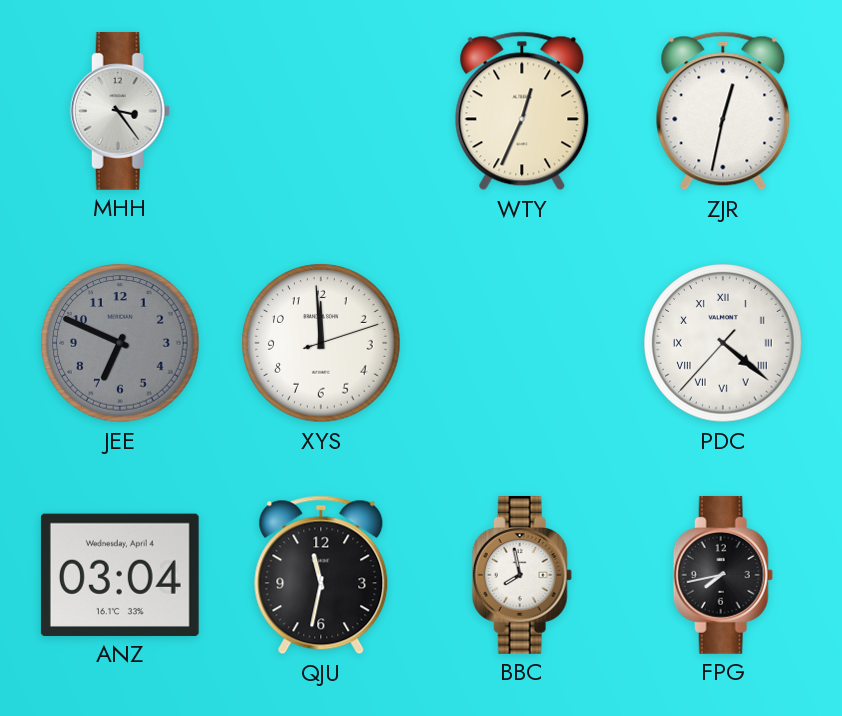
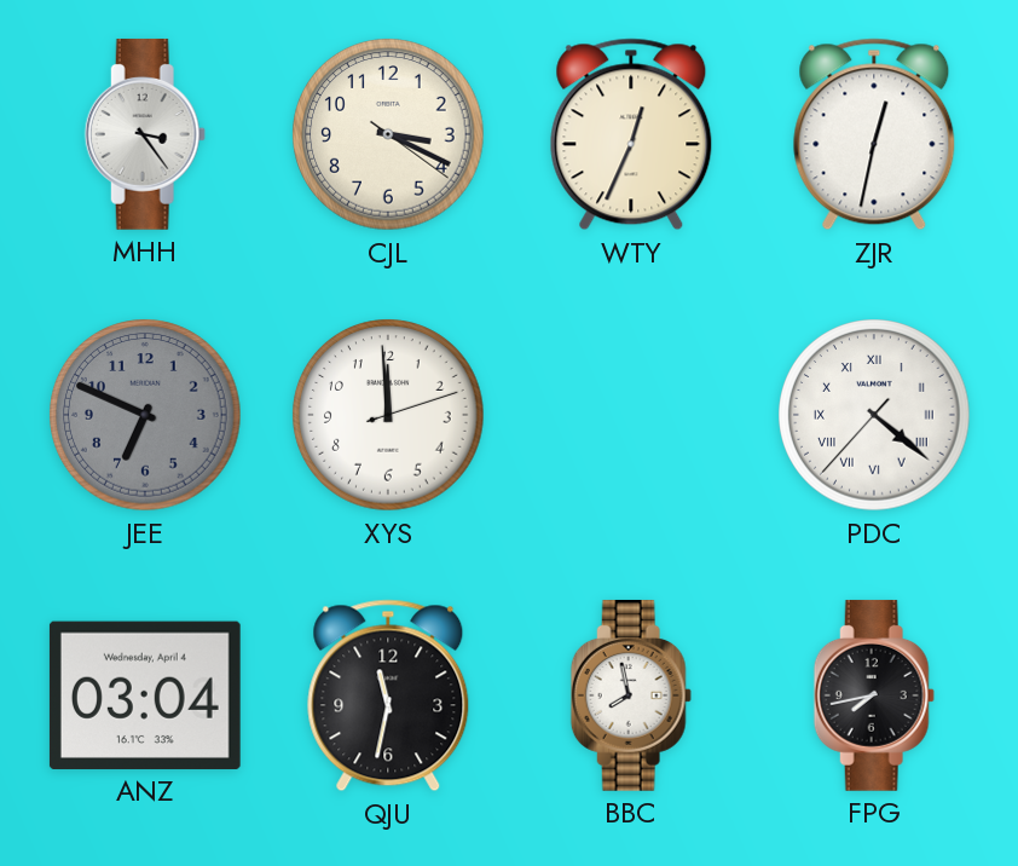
CJL: none -> 3:19
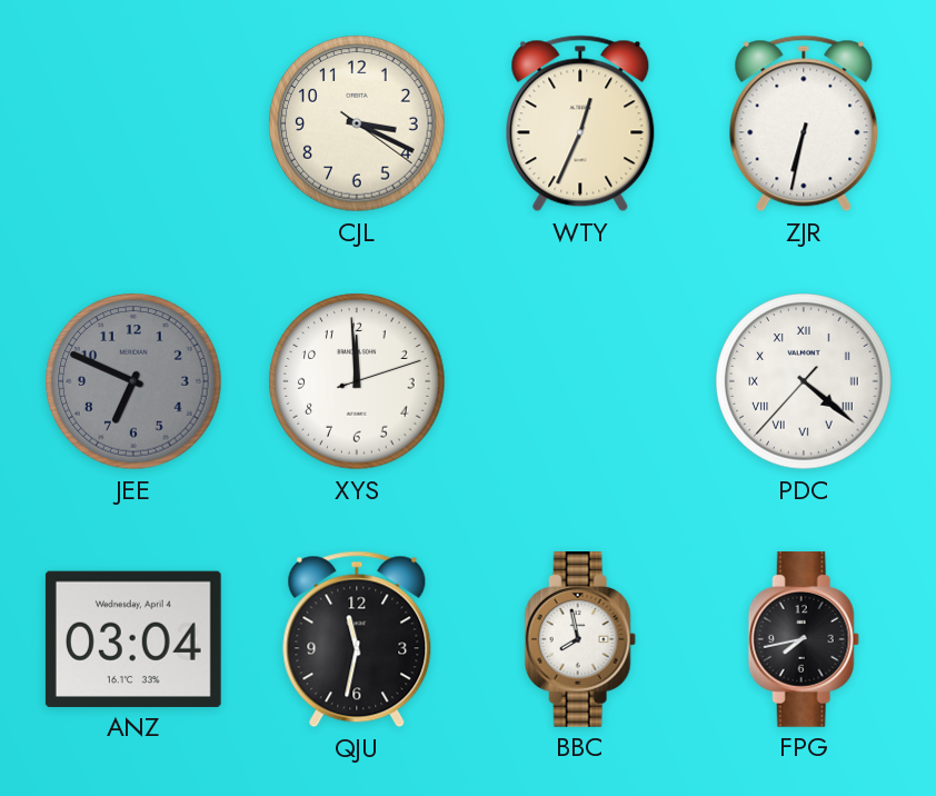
MHH: 3:24 -> none
ZJR: 12:32 -> 6:32
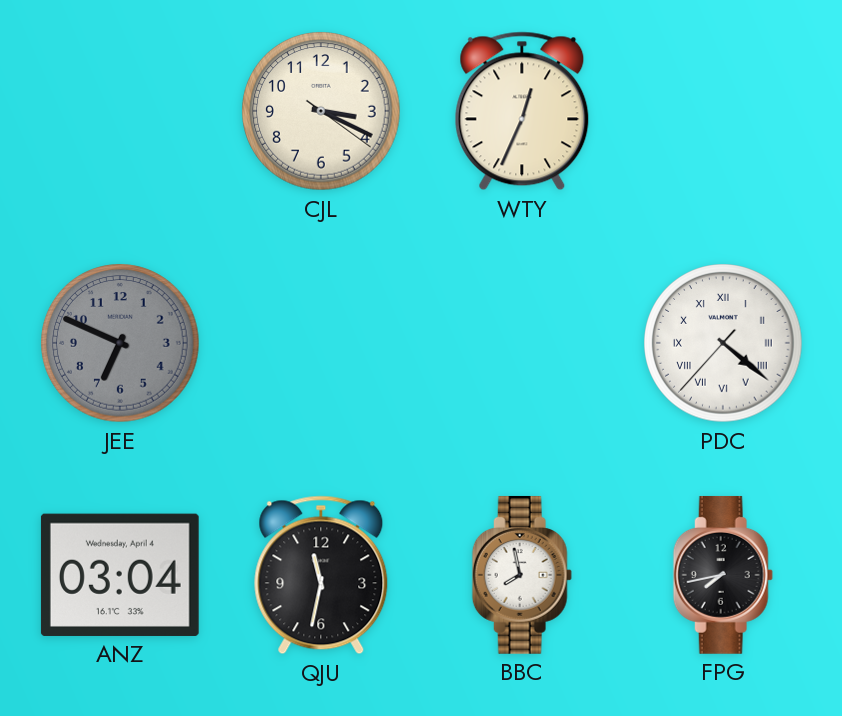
ZJR: 6:32 -> none
XYS: 11:59 -> none
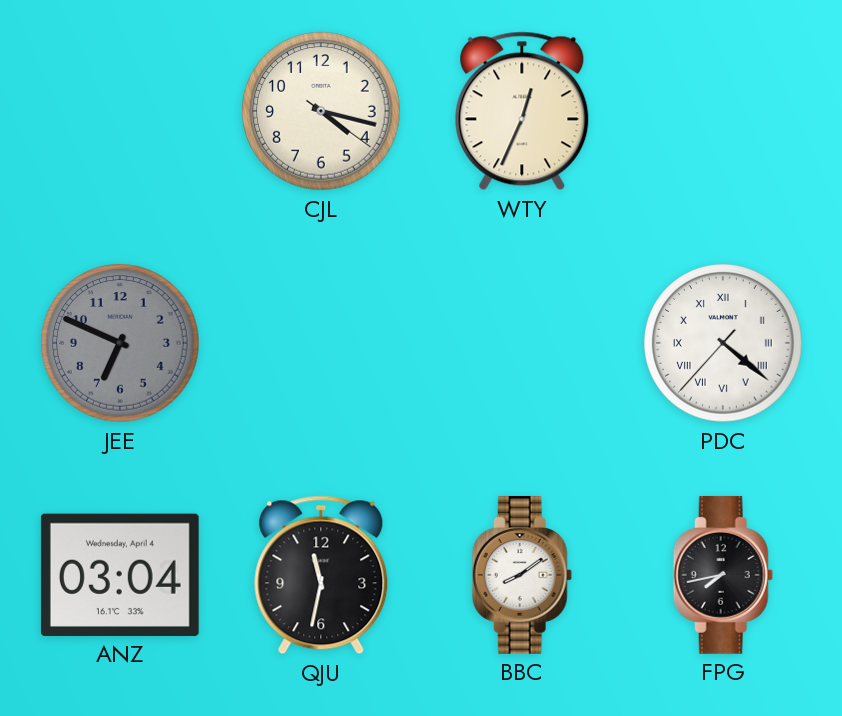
CJL: 3:19 -> 4:17
BBC: 7:58 -> 8:09
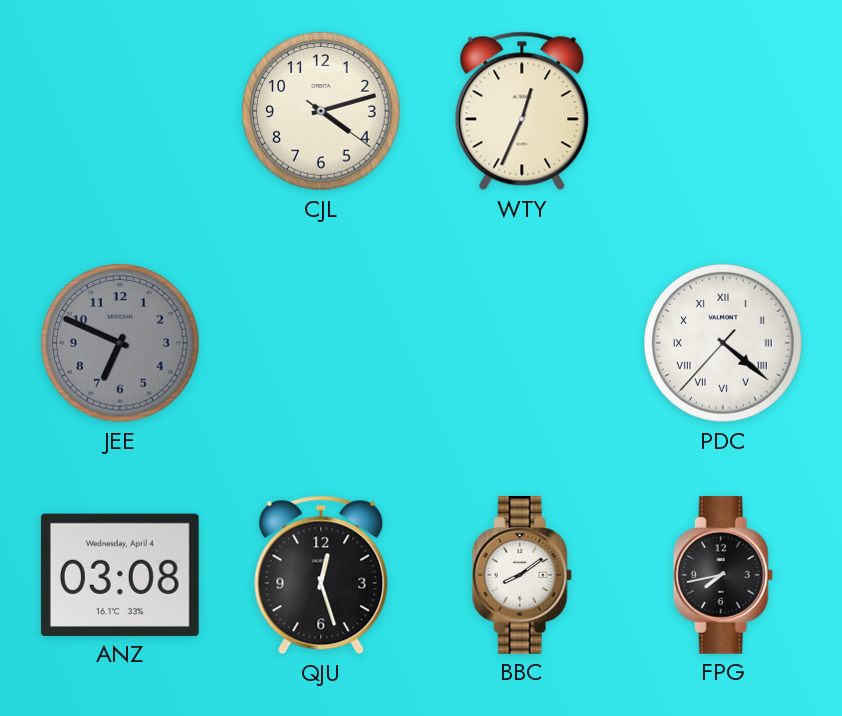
CJL: 4:17 -> 4:12
ANZ: 03:04 -> 03:08
QJU: 11:32 -> 12:27
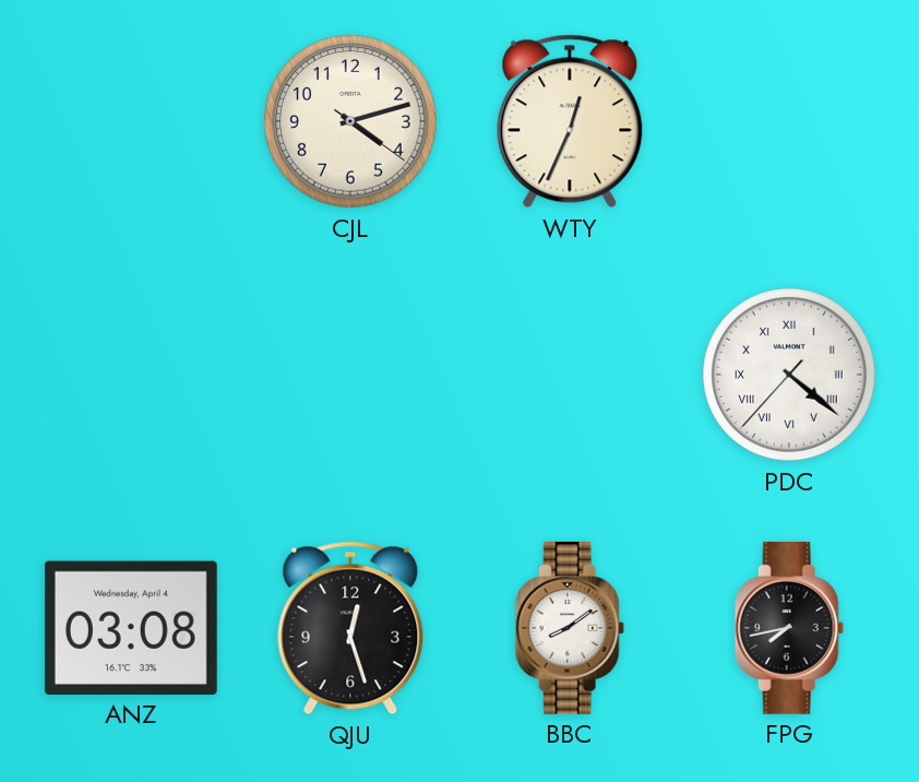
JEE: 6:49 -> none
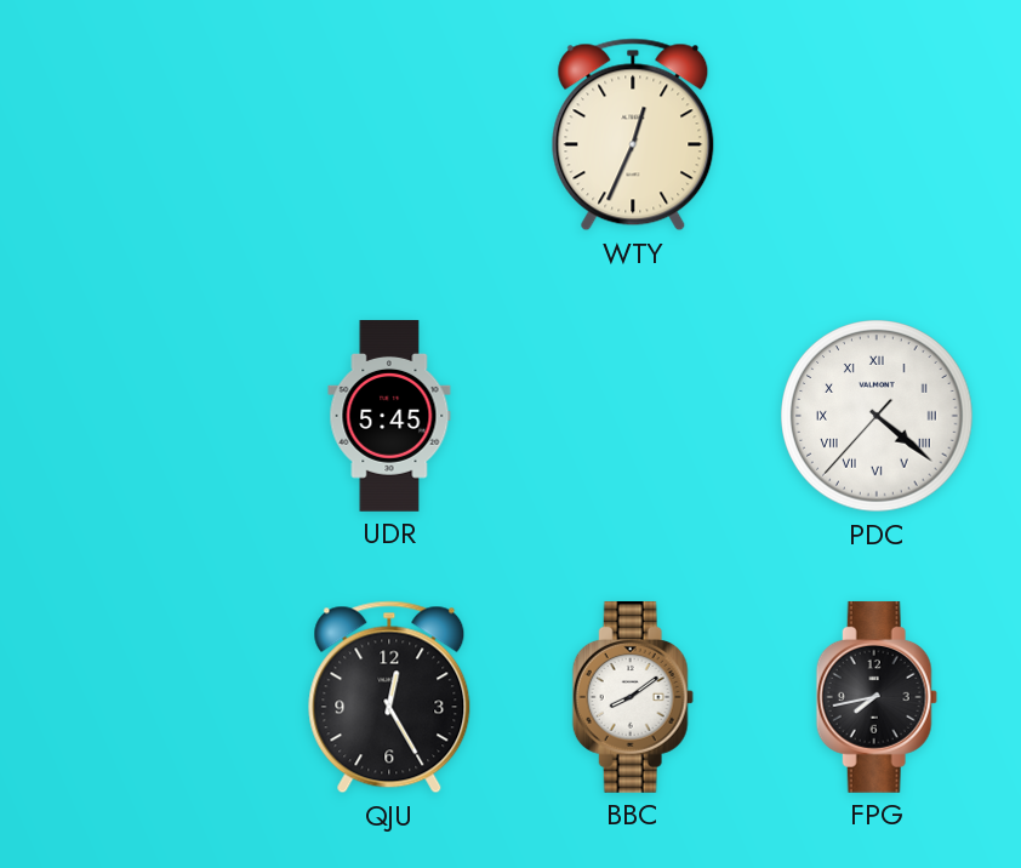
CJL: 4:12 -> none
UDR: none -> 5:45
ANZ: 03:08 -> none
QJU: 12:27 -> 12:25
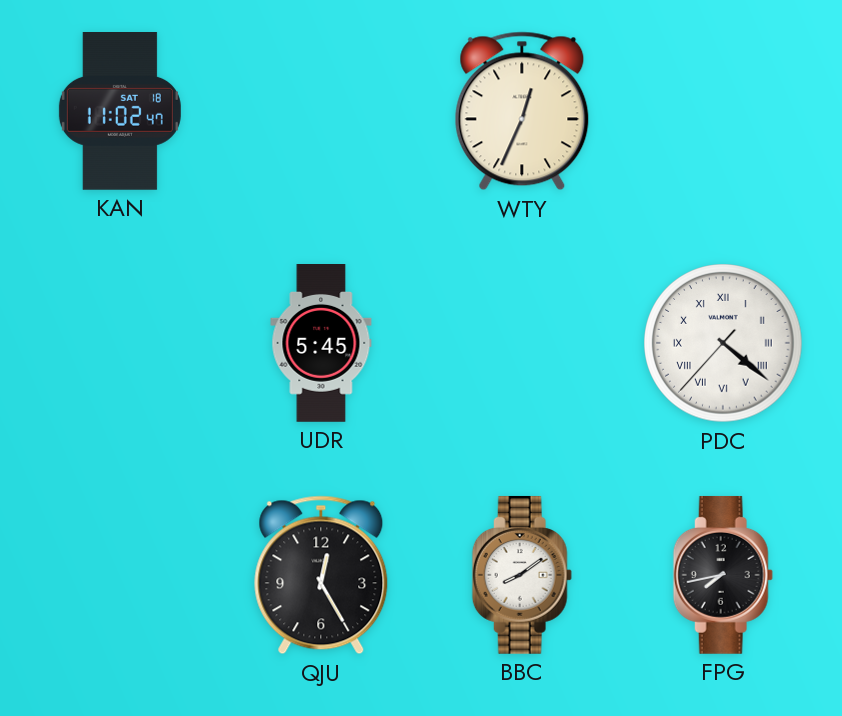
KAN: none -> 11:02
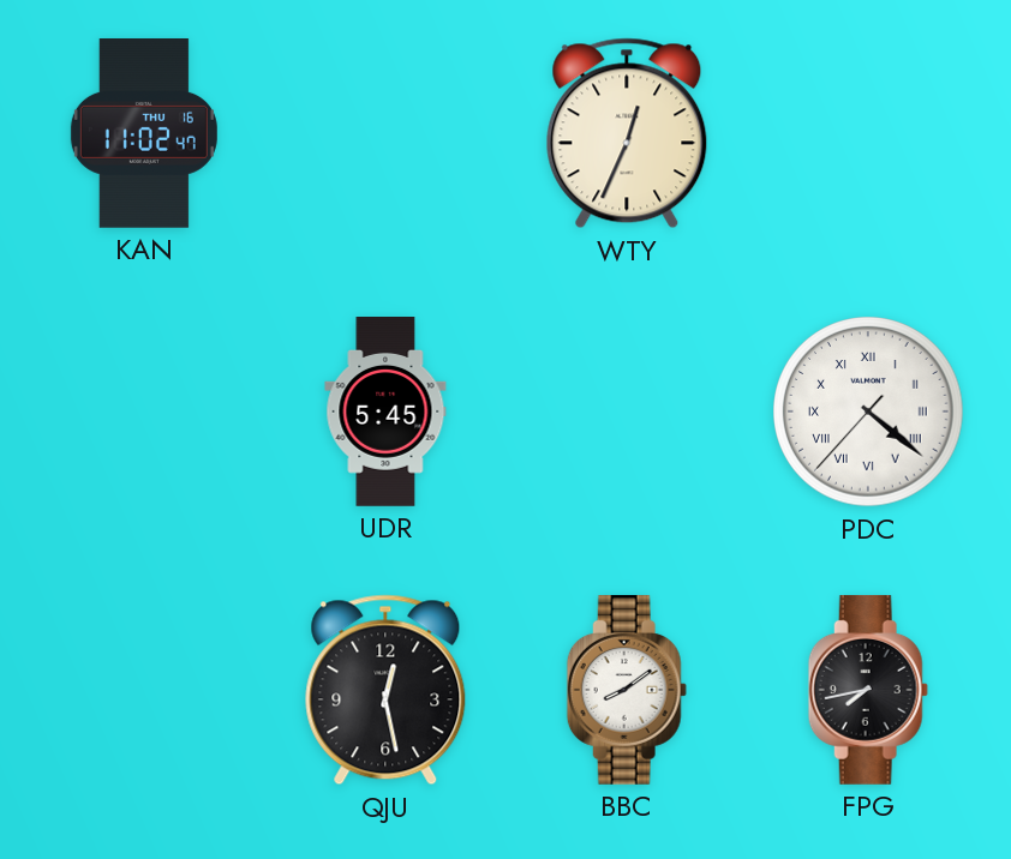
KAN date: SAT 18 -> THU 16
QJU: 12:25 -> 12:28
